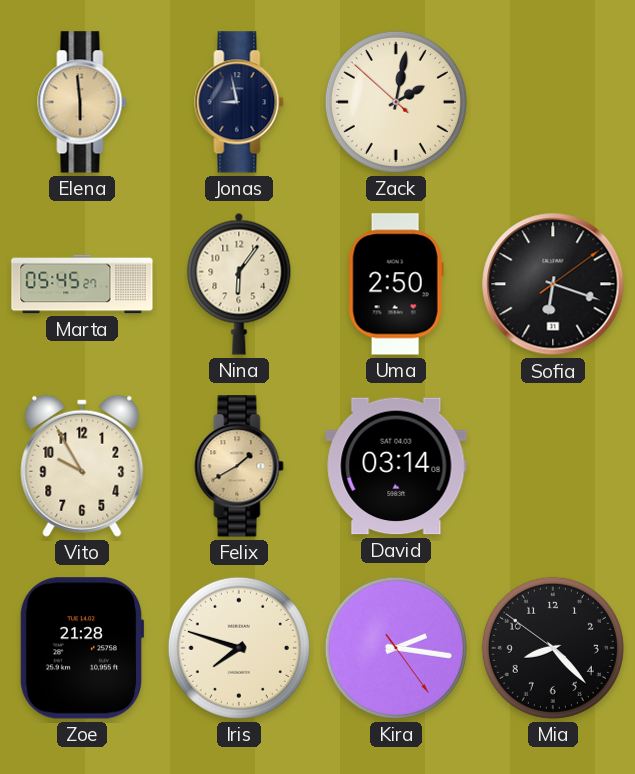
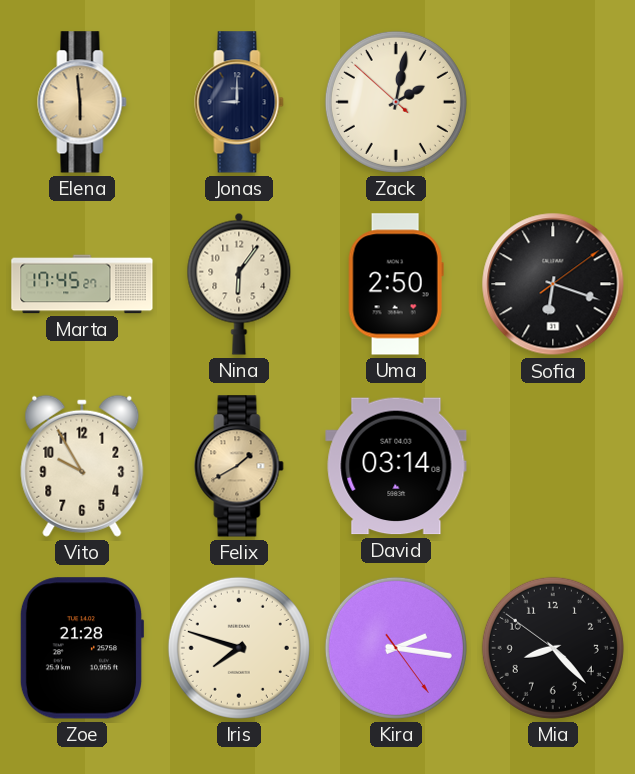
Jonas: 8:58 -> 9:00
Marta: 05:45 -> 17:45
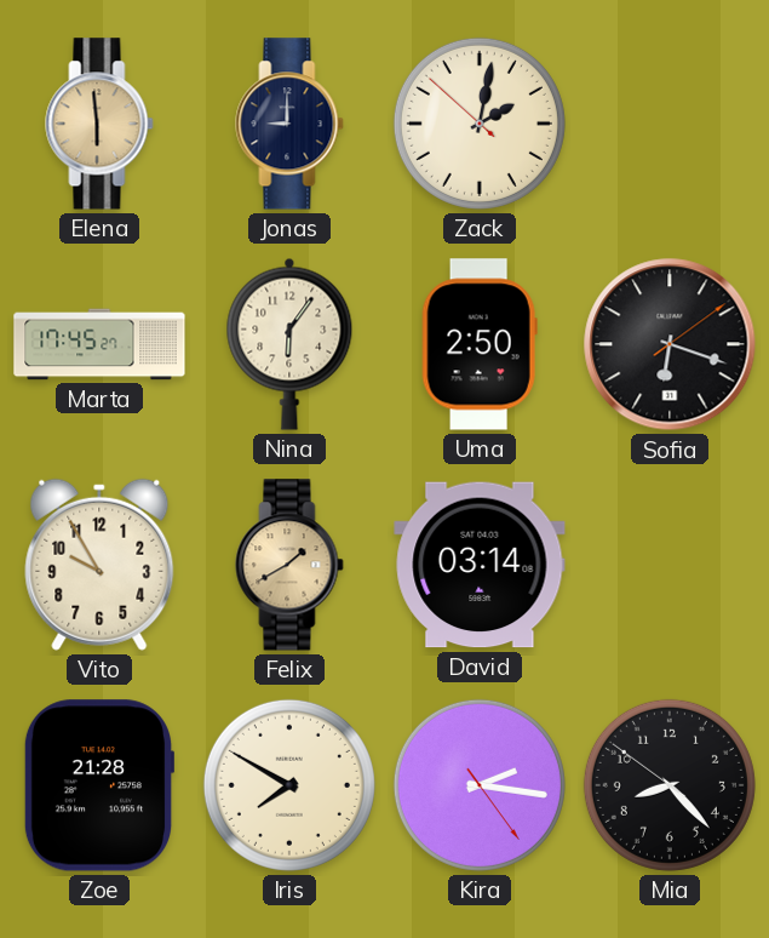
Iris: 7:48 -> 7:50
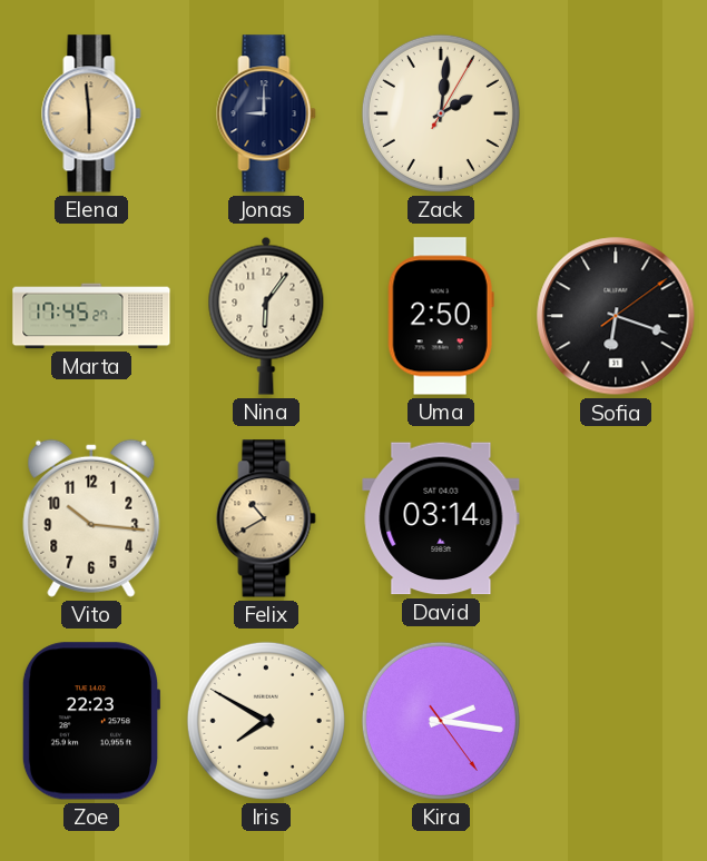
Zack: 2:01:52 -> 2:01:05
Vito: 9:55 -> 10:16
Felix: 1:40 -> 10:40
Zoe: 21:28 -> 22:23
Mia: 8:22 -> none
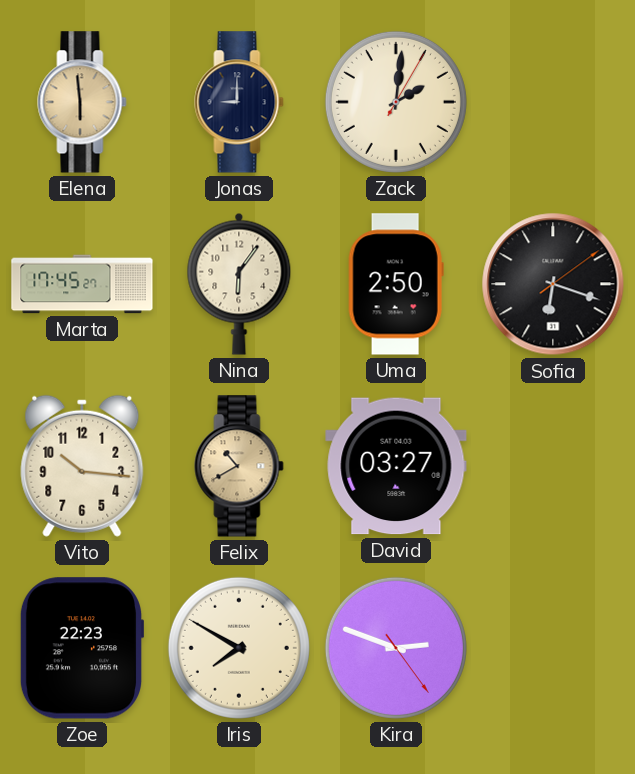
David: 03:14 -> 03:27
Kira: 2:16 -> 2:48
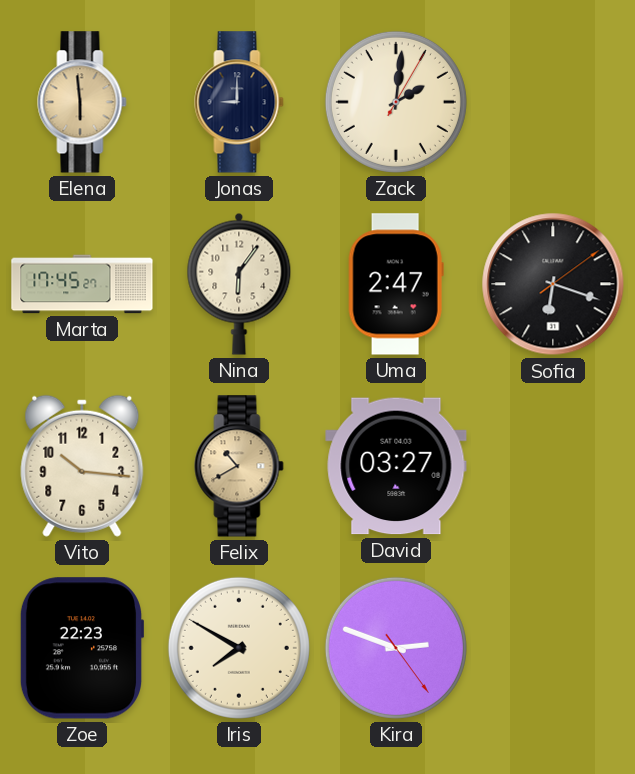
Uma: 2:50 -> 2:47
